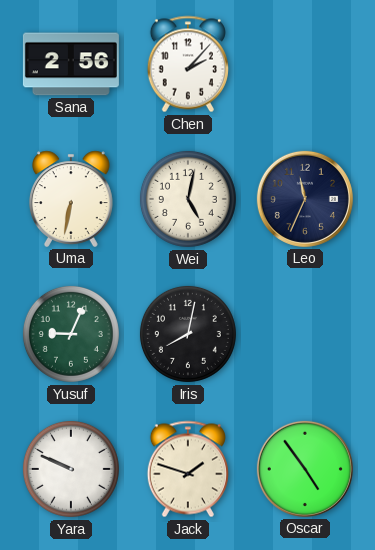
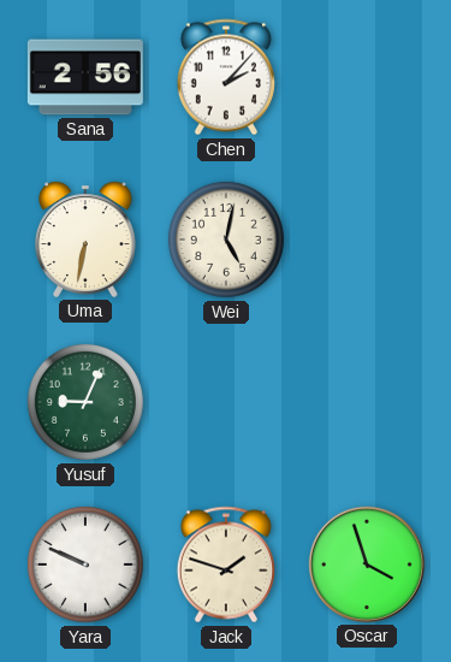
Leo: 11:34 -> none
Iris: 8:02 -> none
Oscar: 4:54 -> 3:57
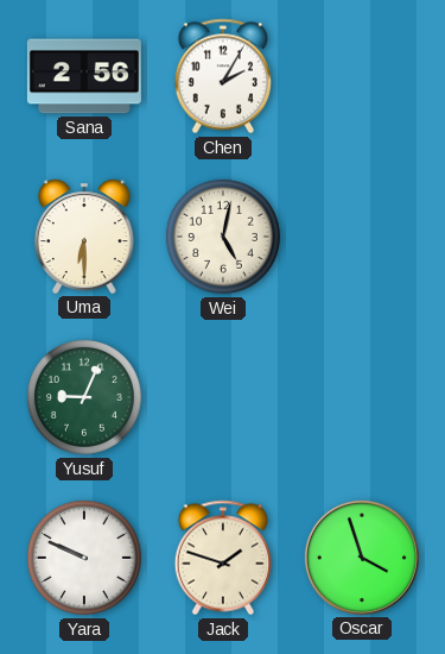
Chen: 2:07 -> 2:05
Uma: 6:32 -> 6:30
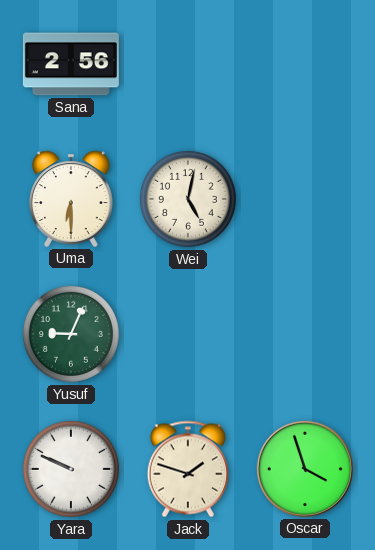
Chen: 2:05 -> none
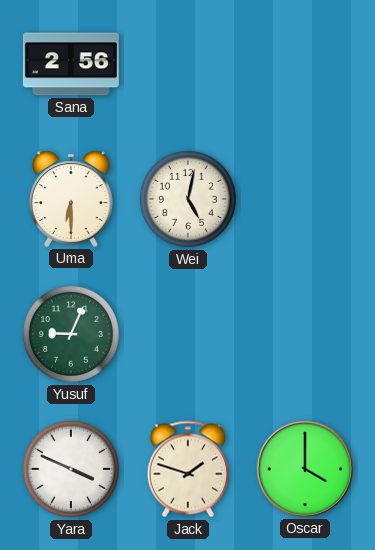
Yara: 9:49 -> 3:49
Oscar: 3:57 -> 4:00
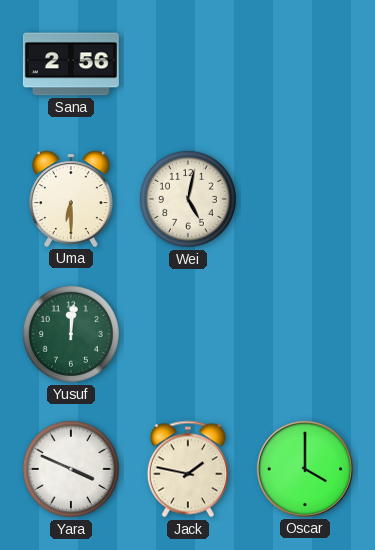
Yusuf: 9:04 -> 12:01
Jack: 1:48 -> 1:47
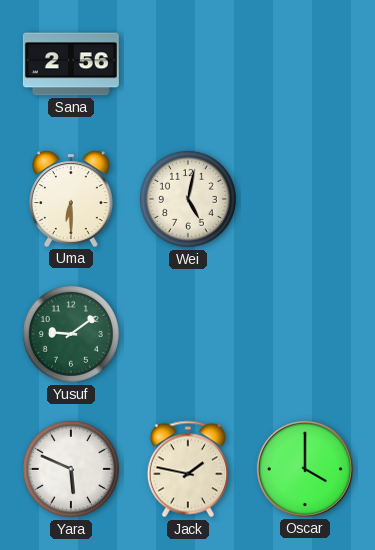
Yusuf: 12:01 -> 9:09
Yara: 3:49 -> 5:49
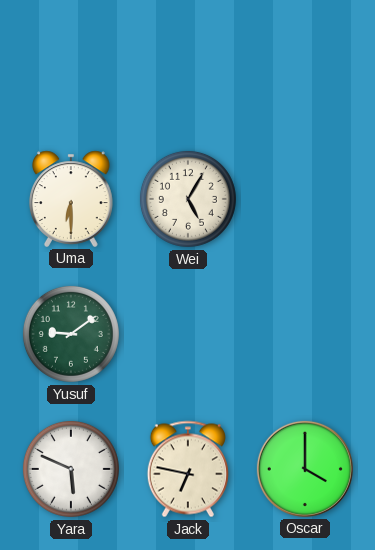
Sana: 2:56 -> none
Wei: 5:02 -> 5:05
Jack: 1:47 -> 6:47
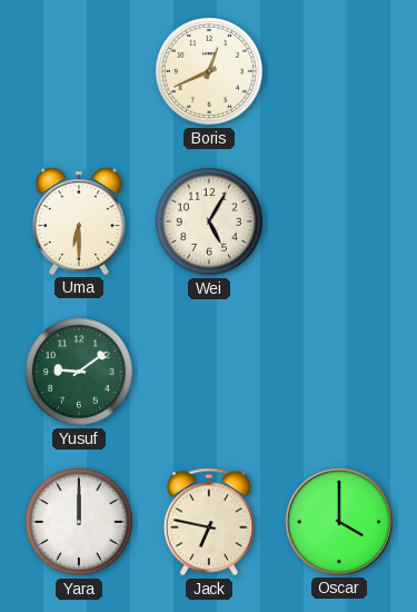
Boris: none -> 12:41
Yara: 5:49 -> 12:00
